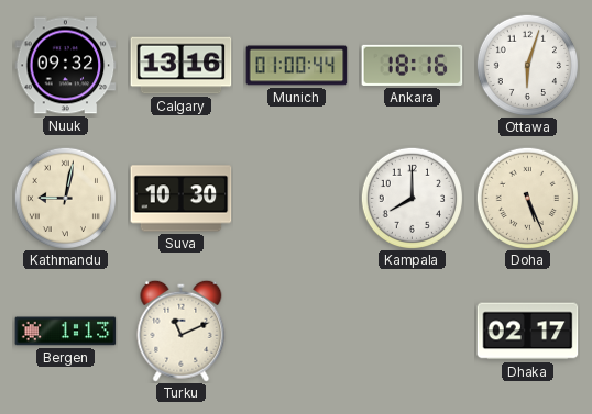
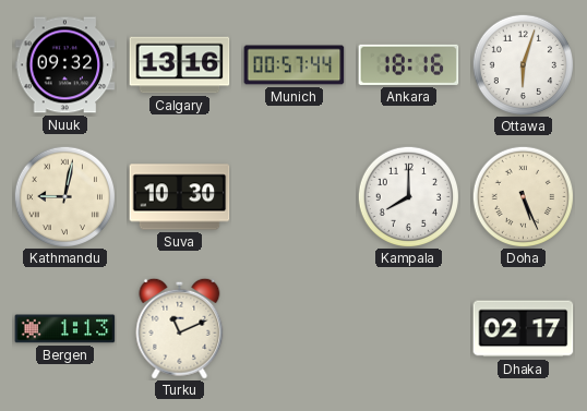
Munich: 01:00 -> 00:57
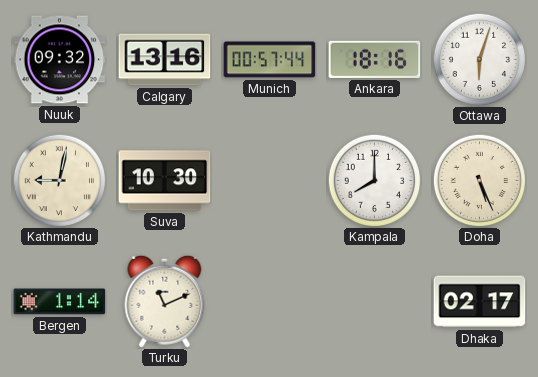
Bergen: 1:13 -> 1:14
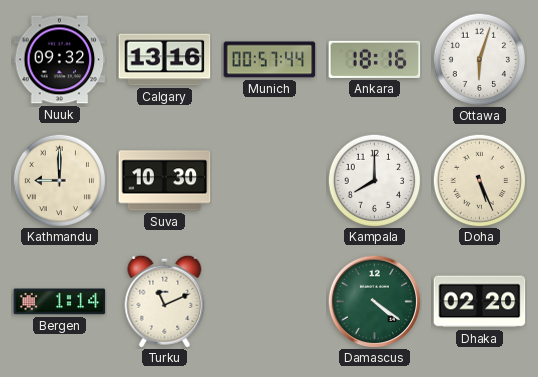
Kathmandu: 9:02 -> 9:00
Damascus: none -> 4:21
Dhaka: 02:17 -> 02:20
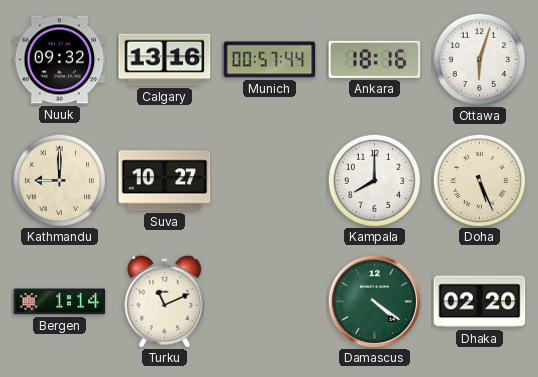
Suva: 10:30 -> 10:27
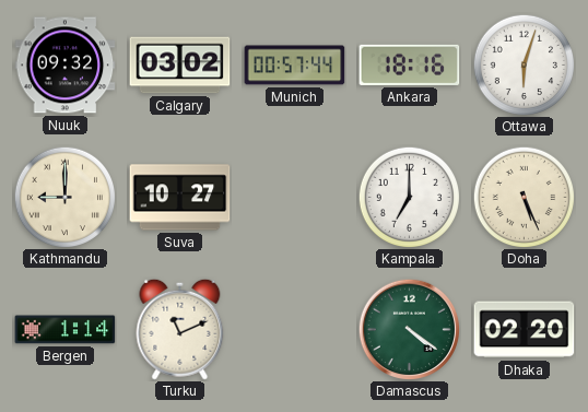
Calgary: 13:16 -> 03:02
Kampala: 8:00 -> 7:00
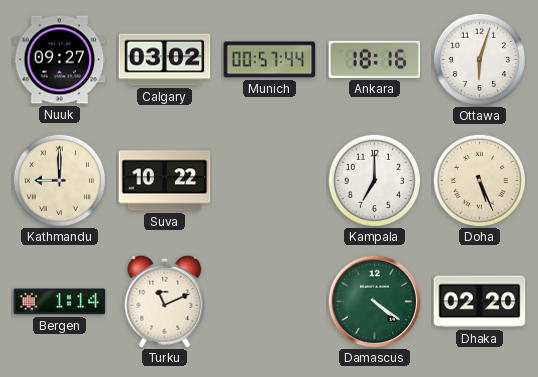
Nuuk: 09:32 -> 09:27
Suva: 10:27 -> 10:22
